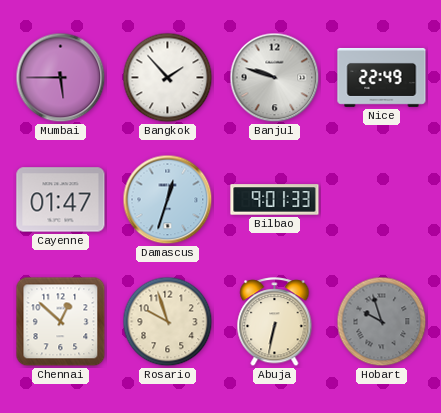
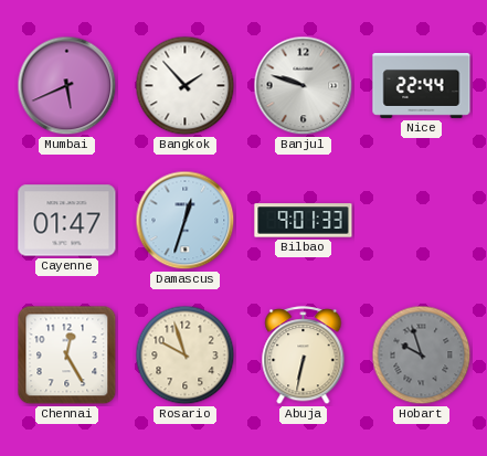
Mumbai: 5:45 -> 5:41
Nice: 22:49 -> 22:44
Chennai: 12:52 -> 12:25
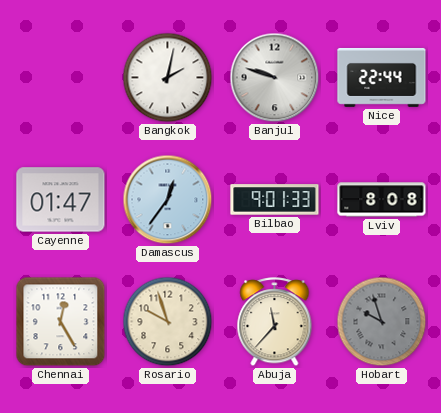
Mumbai: 5:41 -> none
Bangkok: 1:53 -> 2:02
Damascus: 12:33 -> 12:36
Lviv: none -> 8:08
Abuja: 6:32 -> 11:37
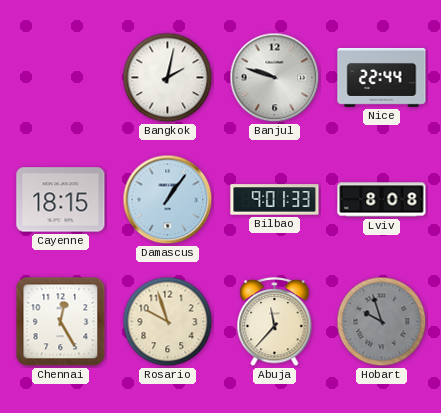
Cayenne: 01:47 -> 18:15
Damascus: 12:36 -> 1:06
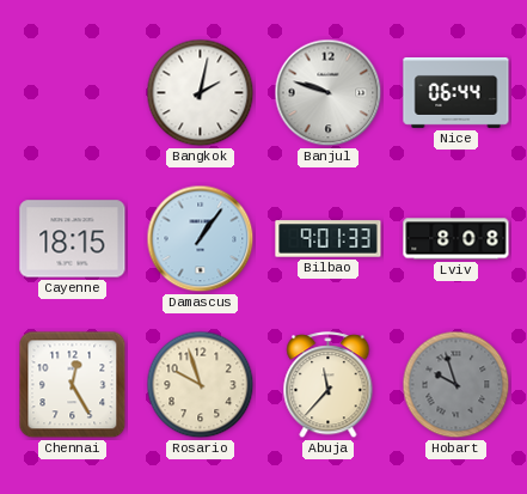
Nice: 22:44 -> 06:44
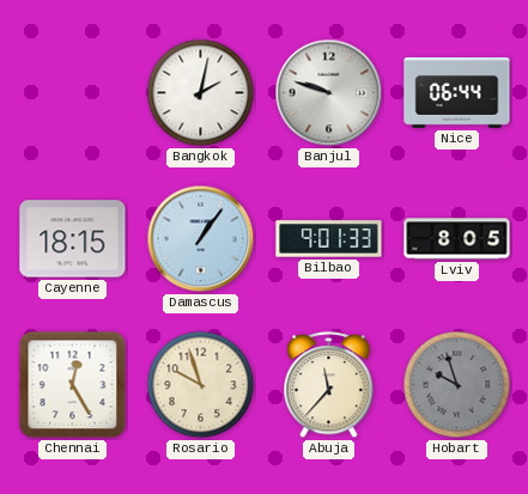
Lviv: 8:08 -> 8:05
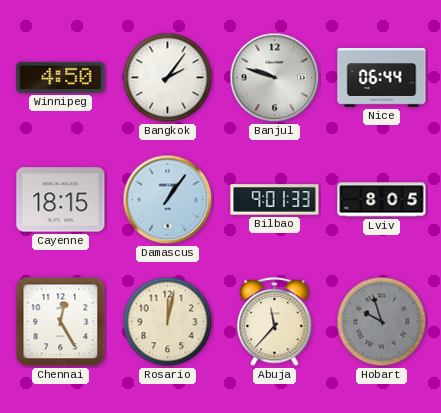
Winnipeg: none -> 4:50
Bangkok: 2:02 -> 2:06
Rosario: 9:57 -> 12:02
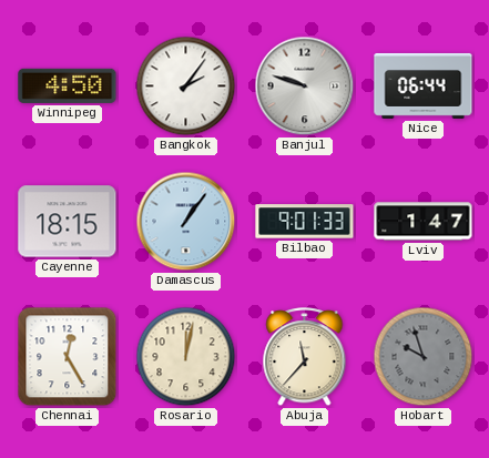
Lviv: 8:05 -> 1:47
